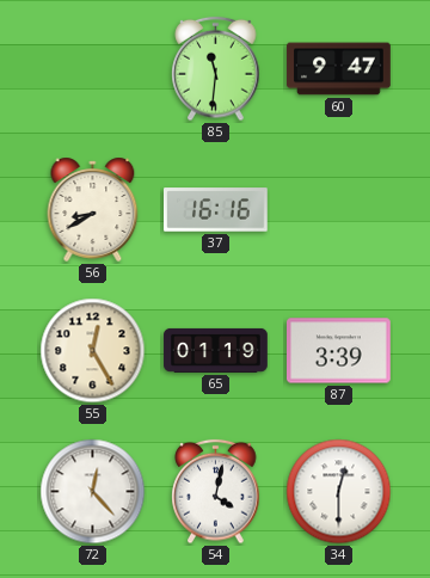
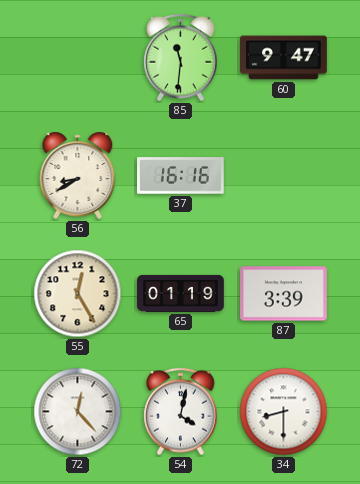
34: 12:30 -> 8:30
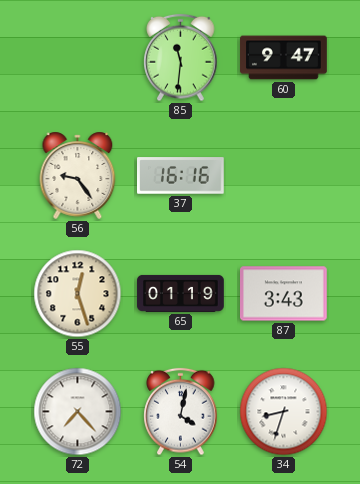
56: 8:40 -> 9:24
55: 12:25 -> 12:27
87: 3:39 -> 3:43
72: 12:23 -> 7:23
34: 8:30 -> 8:33
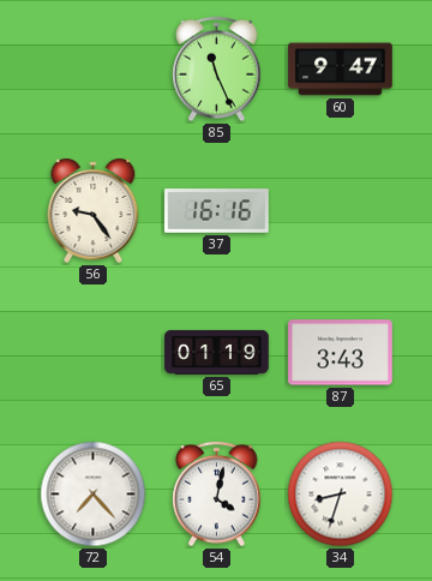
85: 11:31 -> 11:26
55: 12:27 -> none
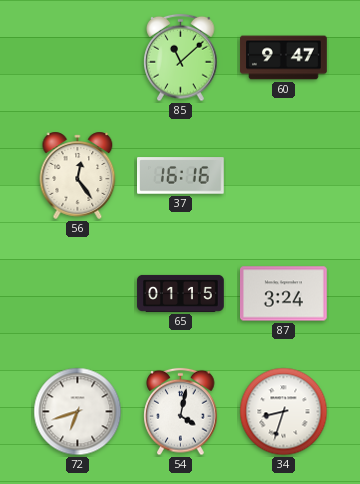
85: 11:26 -> 11:08
56: 9:24 -> 12:24
65: 01:19 -> 01:15
87: 3:43 -> 3:24
72: 7:23 -> 6:42
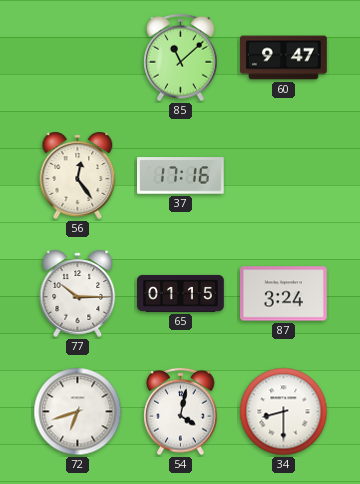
37: 16:16 -> 17:16
77: none -> 10:15
34: 8:33 -> 8:30
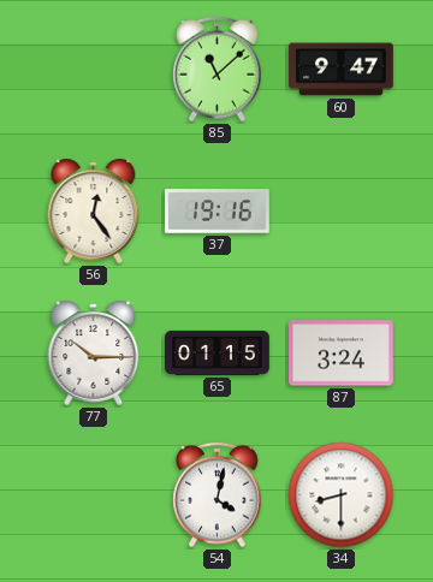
37: 17:16 -> 19:16
72: 6:42 -> none
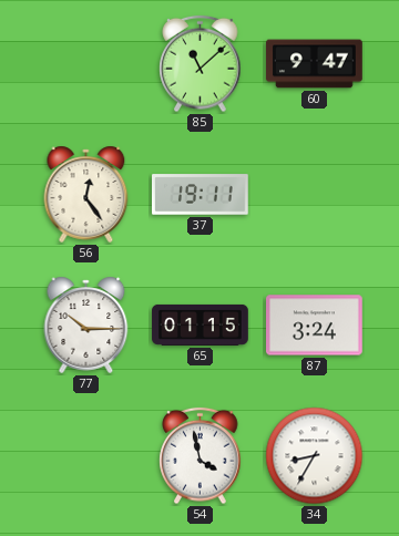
37: 19:16 -> 19:11
54: 4:02 -> 3:58
34: 8:30 -> 8:35
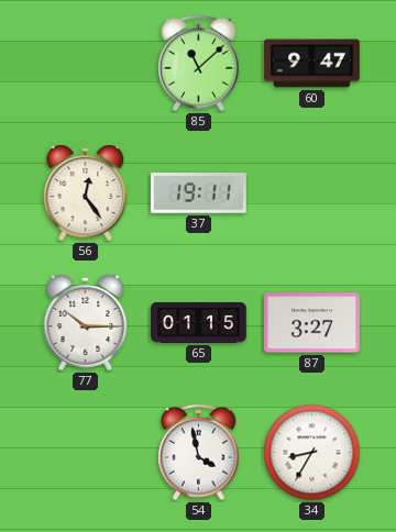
87: 3:24 -> 3:27
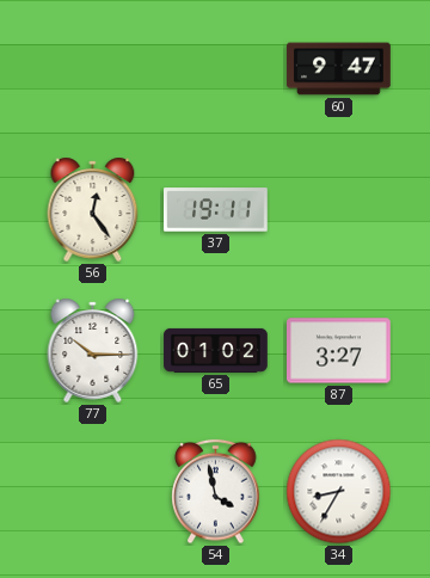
85: 11:08 -> none
65: 01:15 -> 01:02
